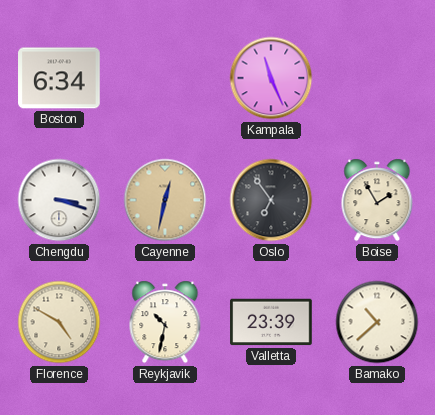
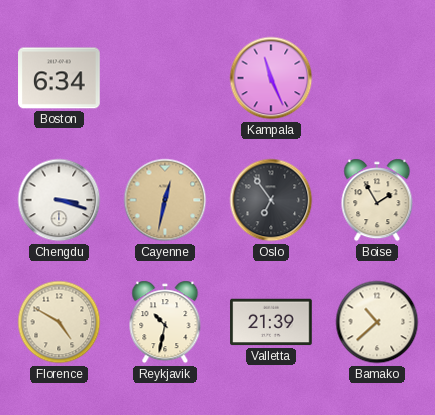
Valletta: 23:39 -> 21:39
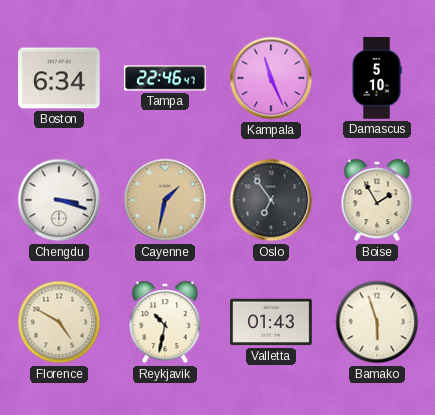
Tampa: none -> 22:46
Damascus: none -> 5:10
Cayenne: 12:32 -> 1:32
Valletta: 21:39 -> 01:43
Bamako: 10:38 -> 5:57
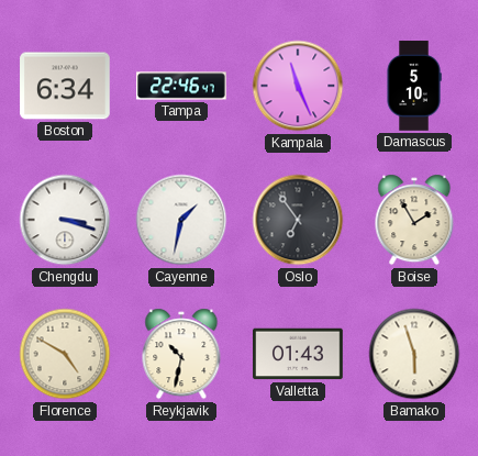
Cayenne dial: champagne -> white
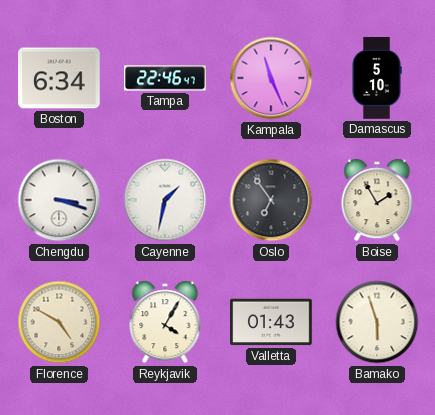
Reykjavik: 10:32 -> 4:05
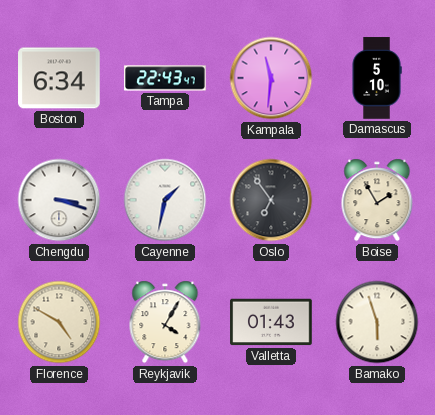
Tampa: 22:46 -> 22:43
Kampala: 11:26 -> 11:31
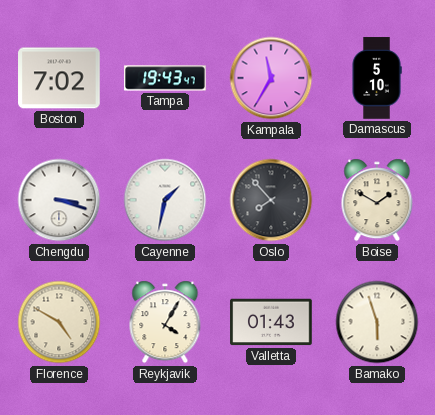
Boston: 6:34 -> 7:02
Tampa: 22:43 -> 19:43
Kampala: 11:31 -> 11:35
Oslo: 6:54 -> 7:53
Boise: 1:55 -> 1:50
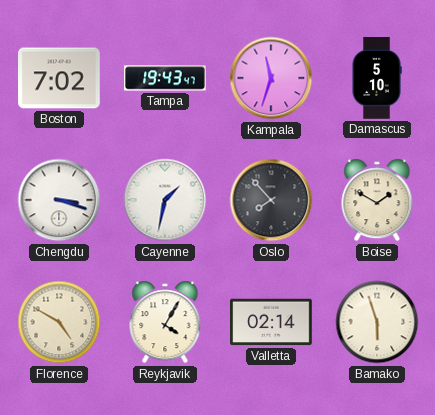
Kampala: 11:35 -> 11:33
Valletta: 01:43 -> 02:14
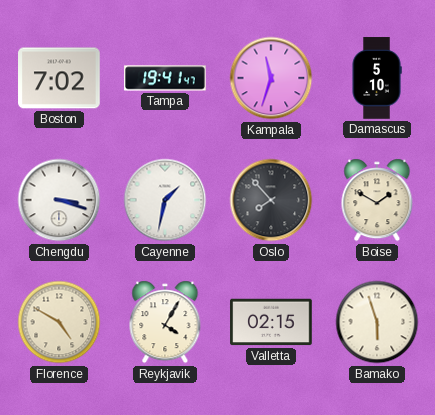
Tampa: 19:43 -> 19:41
Valletta: 02:14 -> 02:15
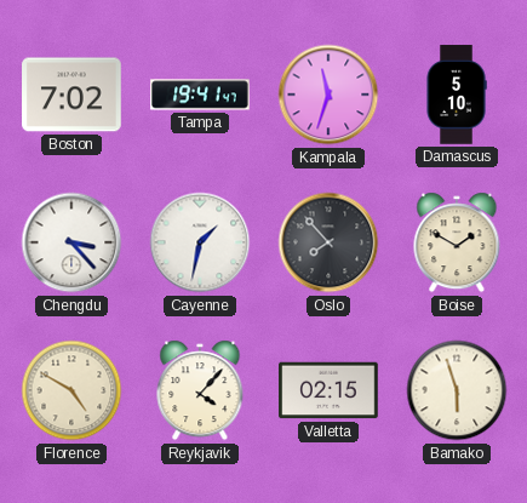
Chengdu: 3:18 -> 3:23
Reykjavik: 4:05 -> 4:07
